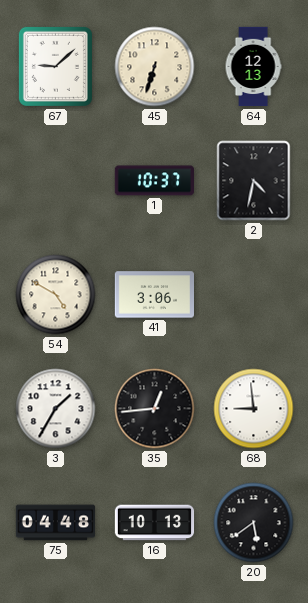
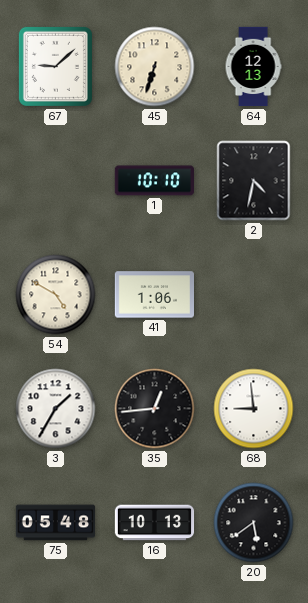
1: 10:37 -> 10:10
41: 3:06 -> 1:06
75: 04:48 -> 05:48
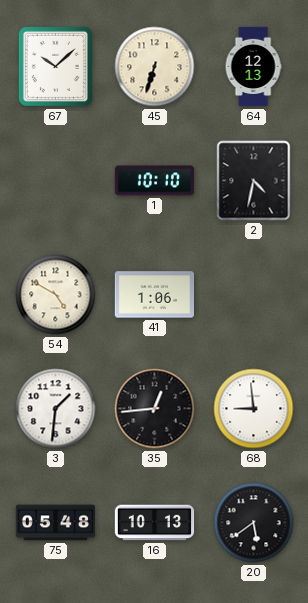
67: 9:08 -> 10:08
3: 1:35 -> 1:31
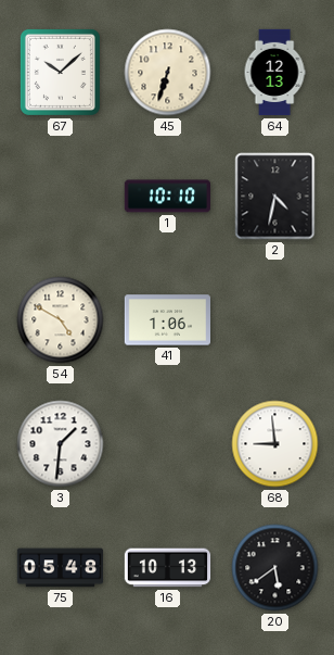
35: 12:44 -> none
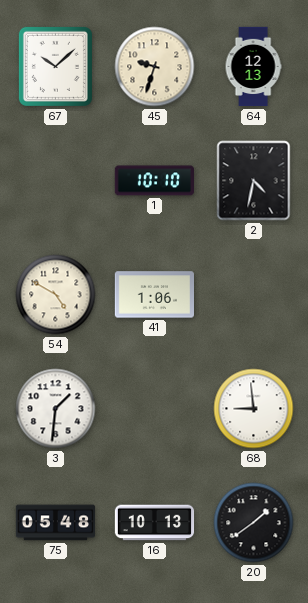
45: 6:33 -> 9:33
20: 5:39 -> 1:39
